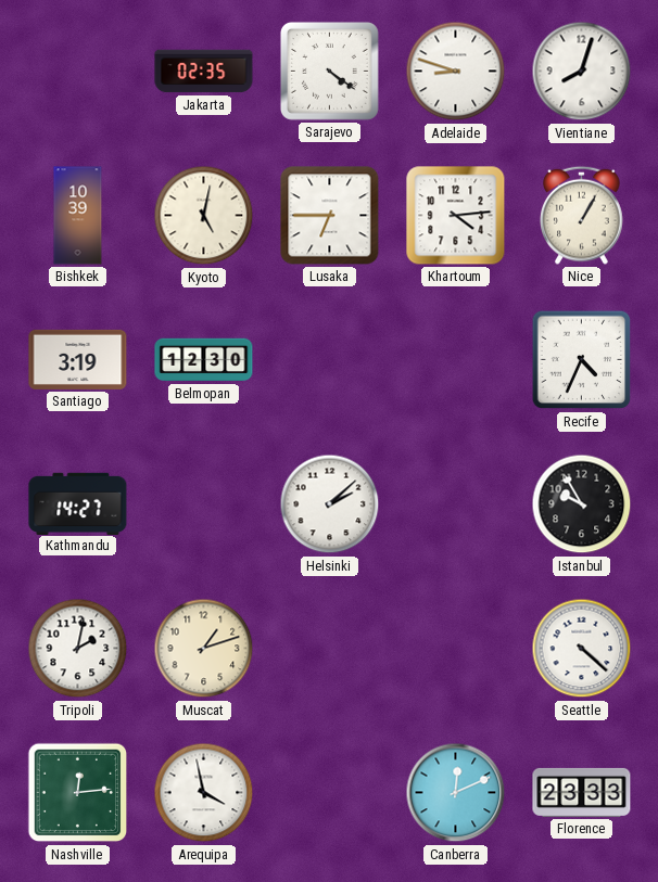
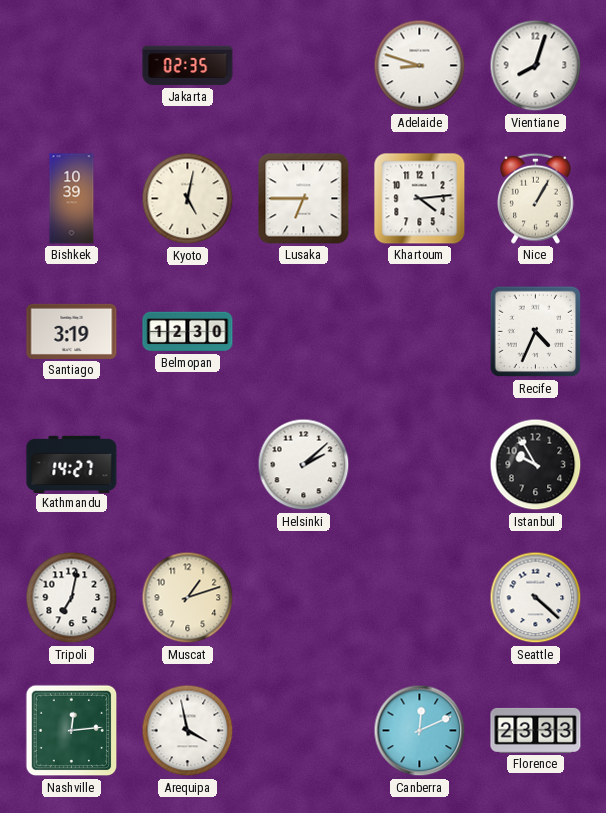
Sarajevo: 4:21 -> none
Tripoli: 2:02 -> 7:02
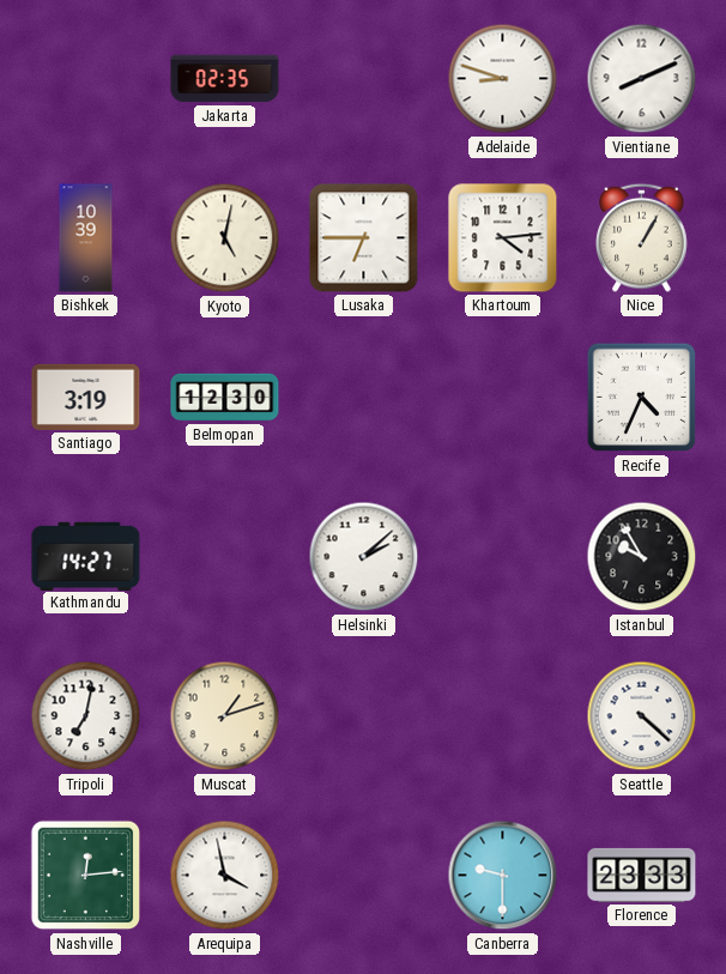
Vientiane: 8:03 -> 8:11
Canberra: 12:11 -> 9:30
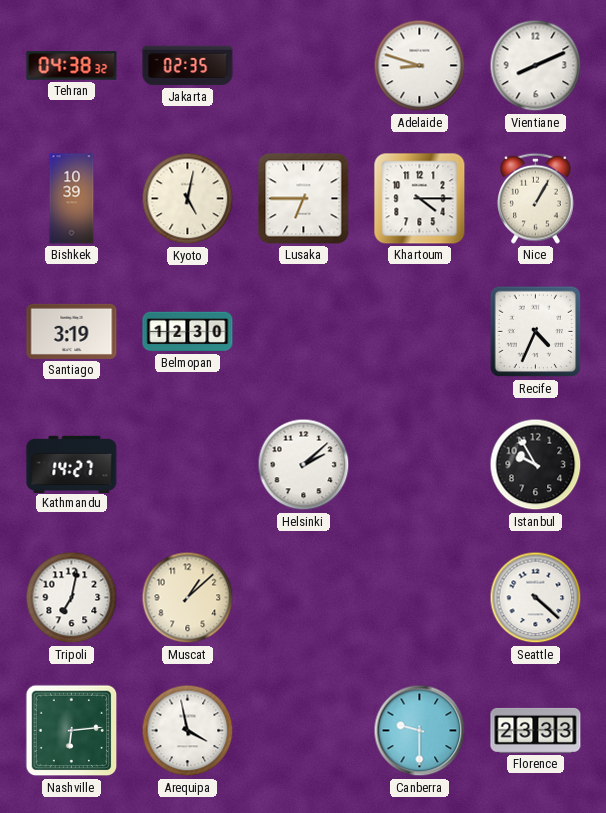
Tehran: none -> 04:38
Khartoum: 4:14 -> 4:15
Muscat: 1:12 -> 1:08
Nashville: 12:14 -> 6:14
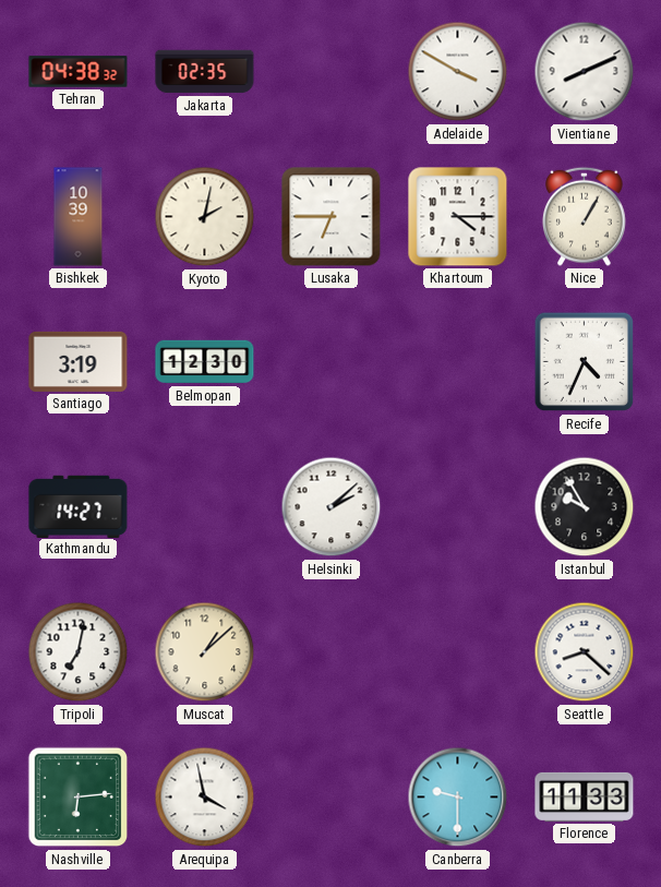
Adelaide: 8:48 -> 3:50
Kyoto: 5:02 -> 2:02
Seattle: 4:22 -> 8:22
Florence: 23:33 -> 11:33
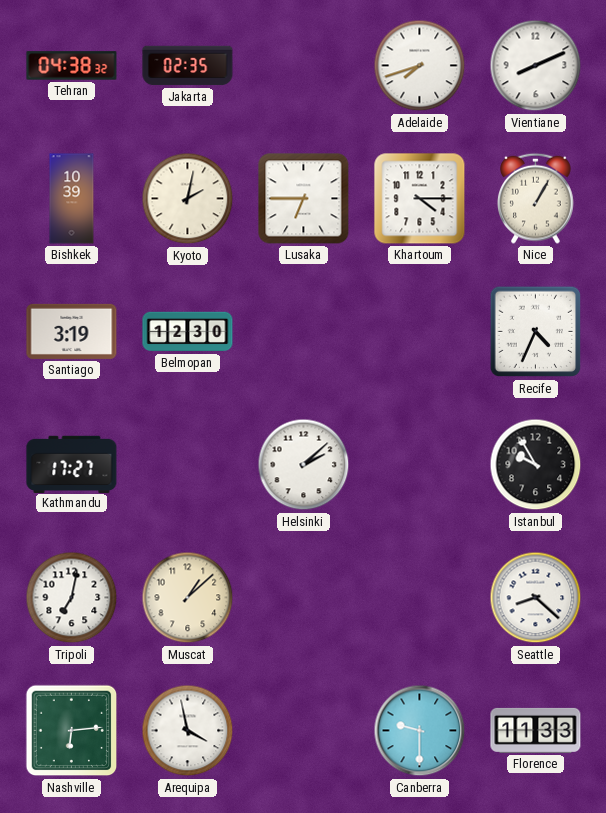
Adelaide: 3:50 -> 7:42
Kathmandu: 14:27 -> 17:27
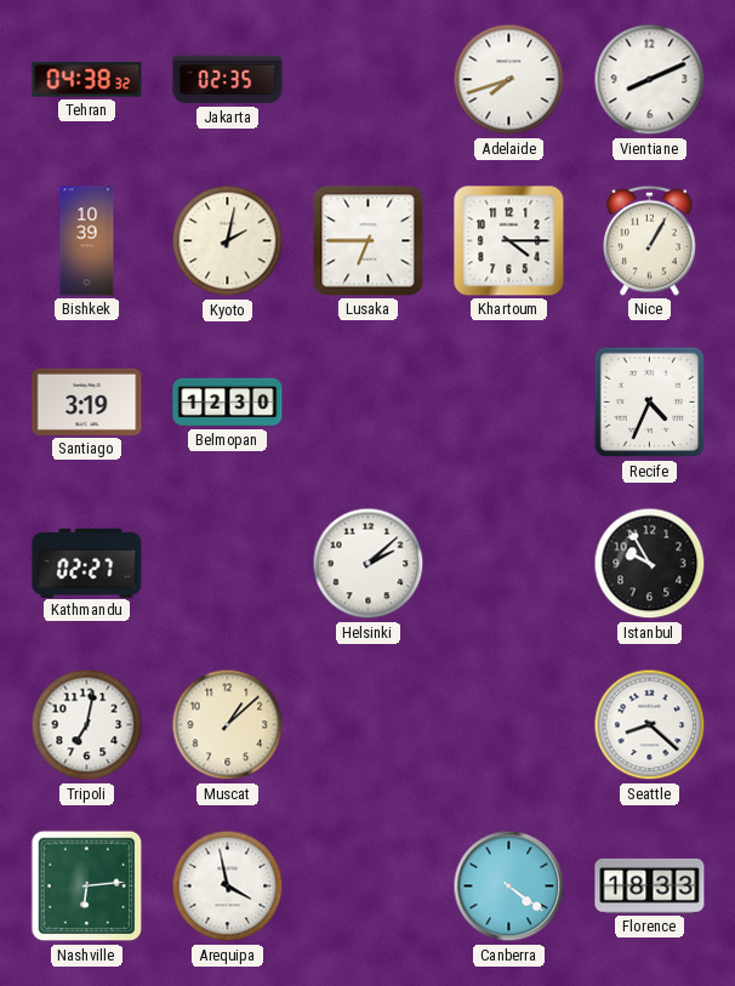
Kathmandu: 17:27 -> 02:27
Canberra: 9:30 -> 4:21
Florence: 11:33 -> 18:33
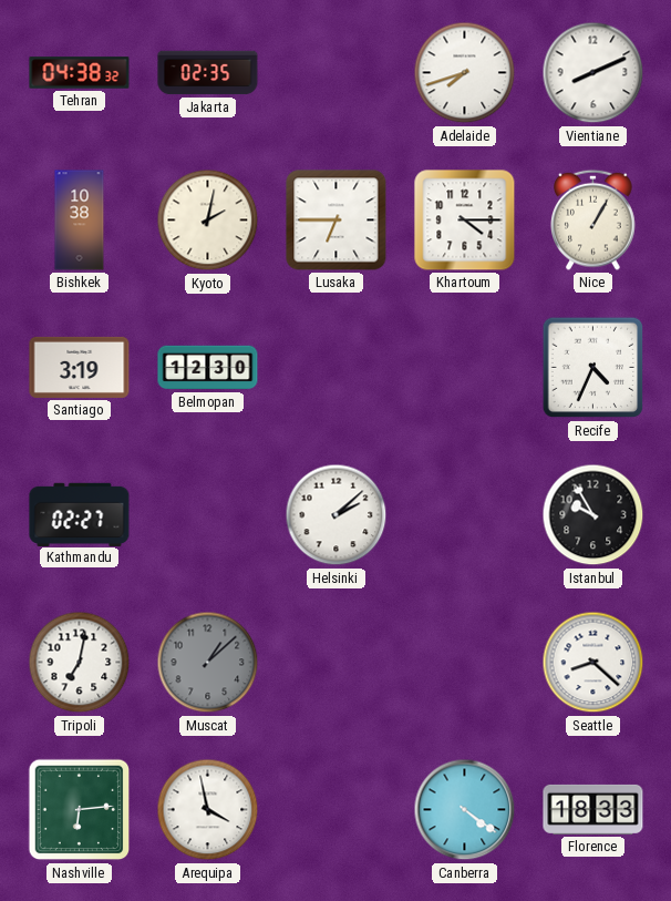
Bishkek: 10:39 -> 10:38
Muscat dial: cream -> grey
